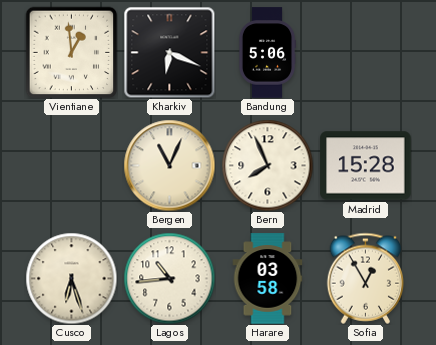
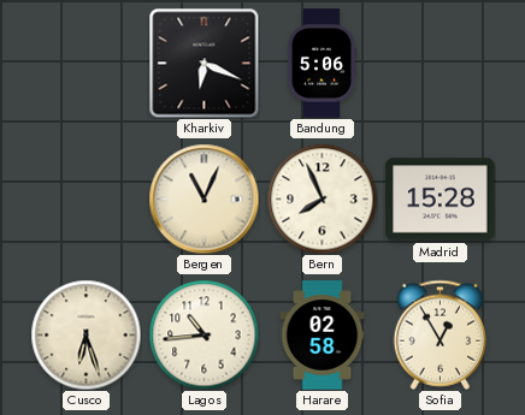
Vientiane: 12:59 -> none
Harare: 03:58 -> 02:58
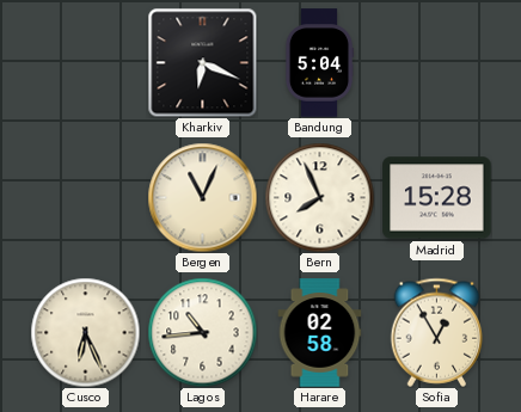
Bandung: 5:06 -> 5:04
Cusco: 6:27 -> 6:26
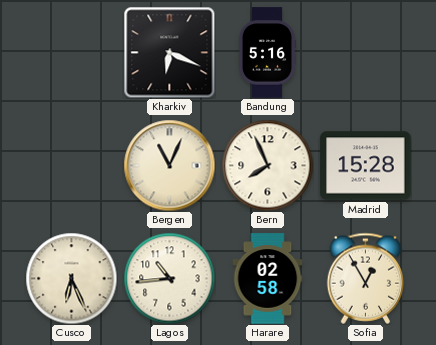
Bandung: 5:04 -> 5:16
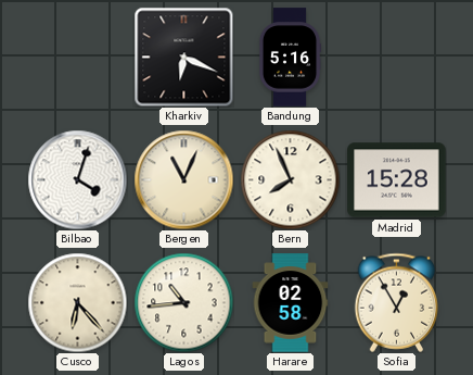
Bilbao: none -> 4:03
Cusco: 6:26 -> 6:23
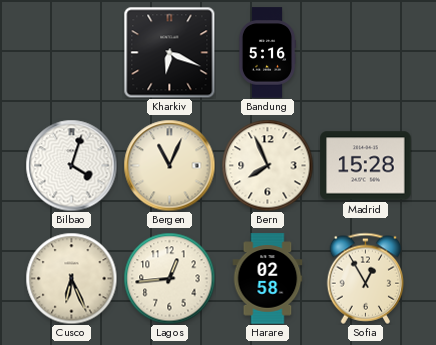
Cusco: 6:23 -> 6:26
Lagos: 10:44 -> 12:44
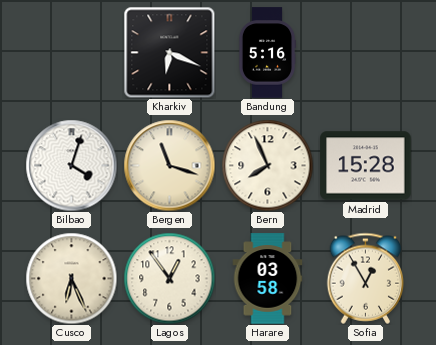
Bergen: 11:04 -> 11:18
Lagos: 12:44 -> 12:54
Harare: 02:58 -> 03:58
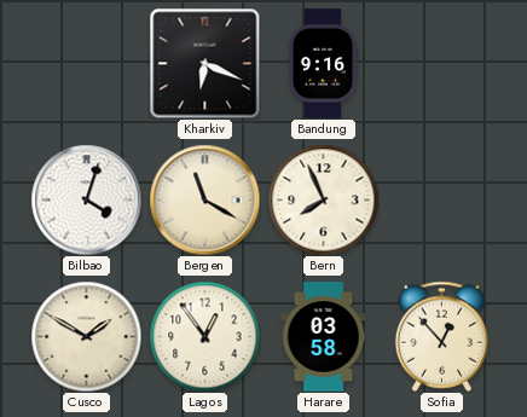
Bandung: 5:16 -> 9:16
Bergen: 11:18 -> 11:20
Madrid: 15:28 -> none
Cusco: 6:26 -> 1:50
Sofia: 12:55 -> 12:53
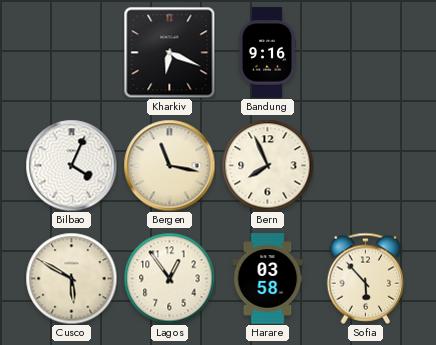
Bilbao: 4:03 -> 4:04
Bergen: 11:20 -> 11:17
Cusco: 1:50 -> 5:50
Sofia: 12:53 -> 5:53
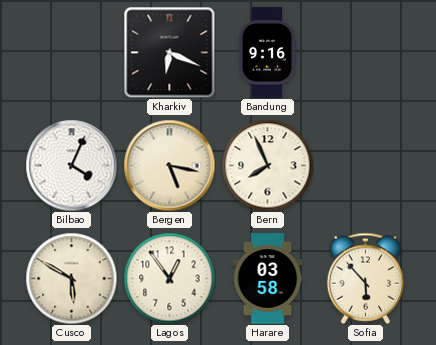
Bergen: 11:17 -> 5:17
